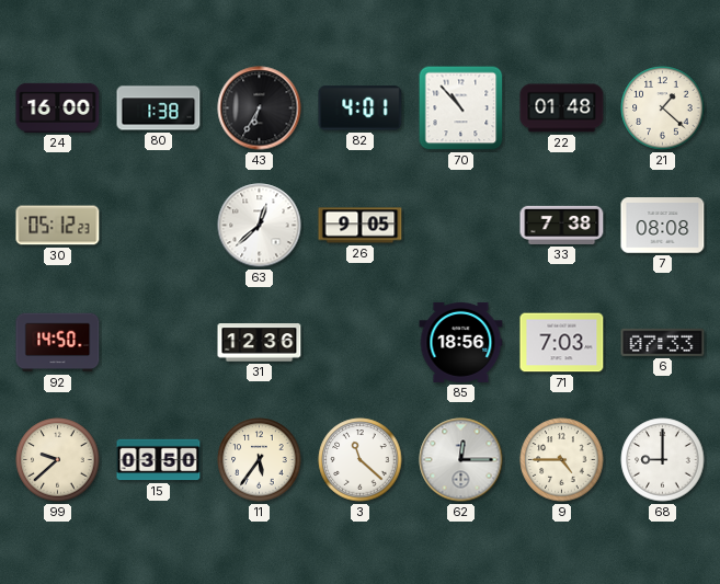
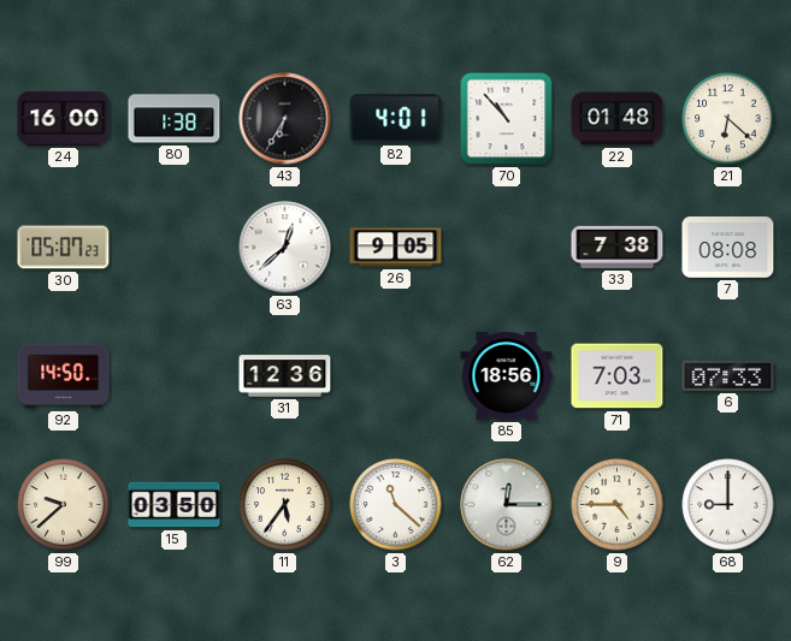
21: 1:22 -> 6:22
30: 05:12 -> 05:07
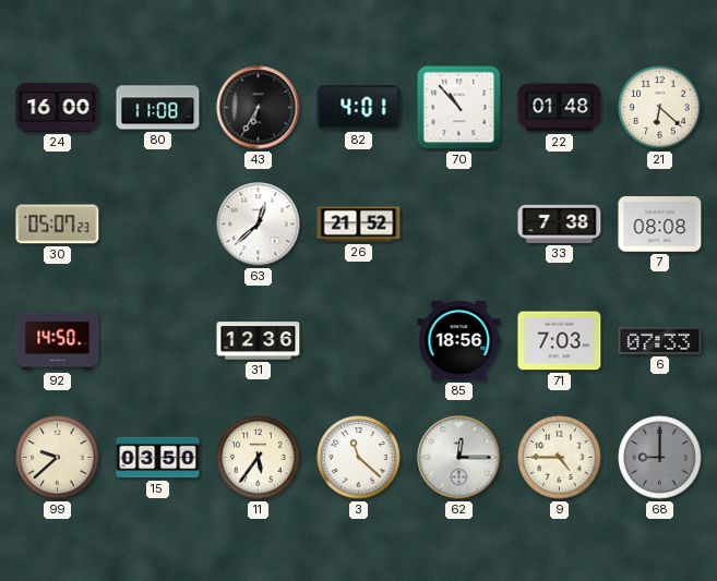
80: 1:38 -> 11:08
26: 9:05 -> 21:52
68 dial: white -> grey
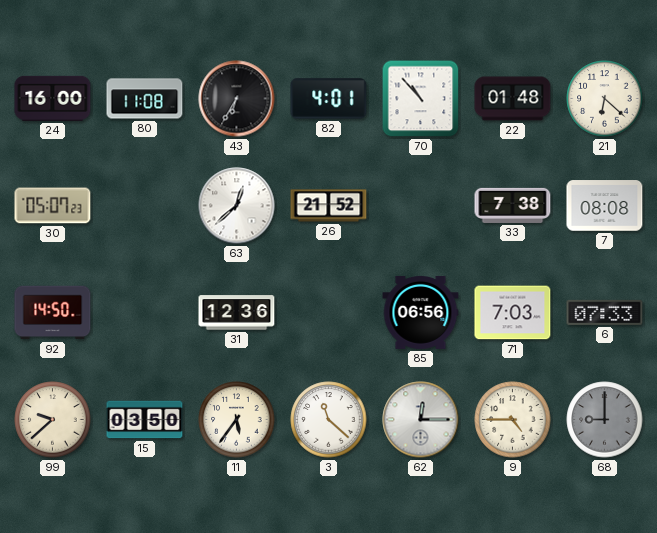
85: 18:56 -> 06:56
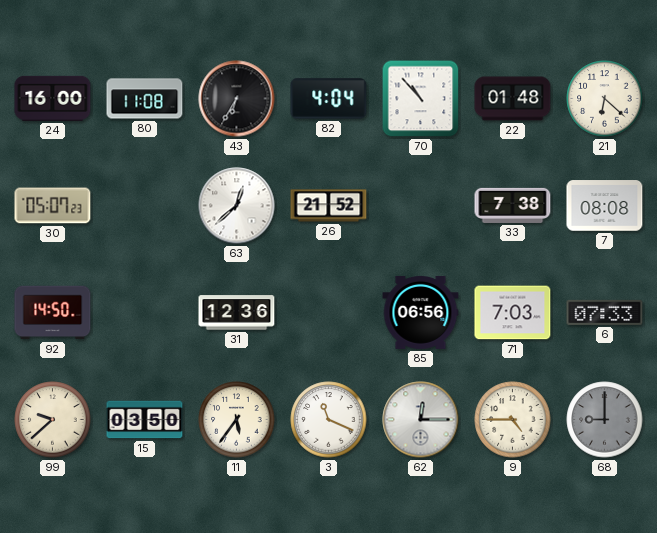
82: 4:01 -> 4:04
3: 11:22 -> 11:19
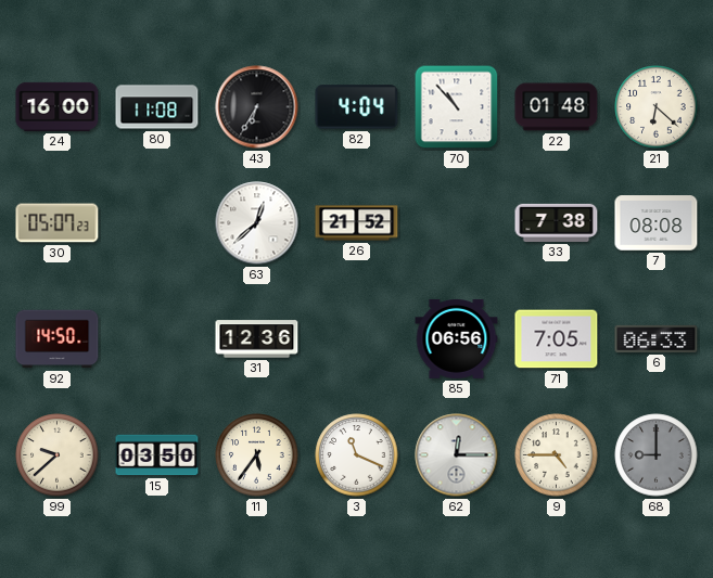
71: 7:03 -> 7:05
6: 07:33 -> 06:33
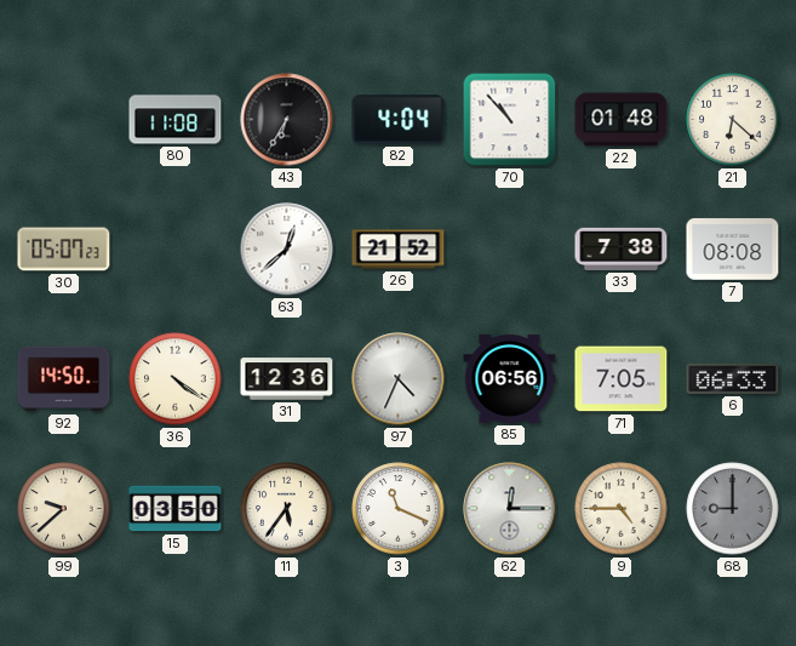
24: 16:00 -> none
36: none -> 4:21
97: none -> 4:34
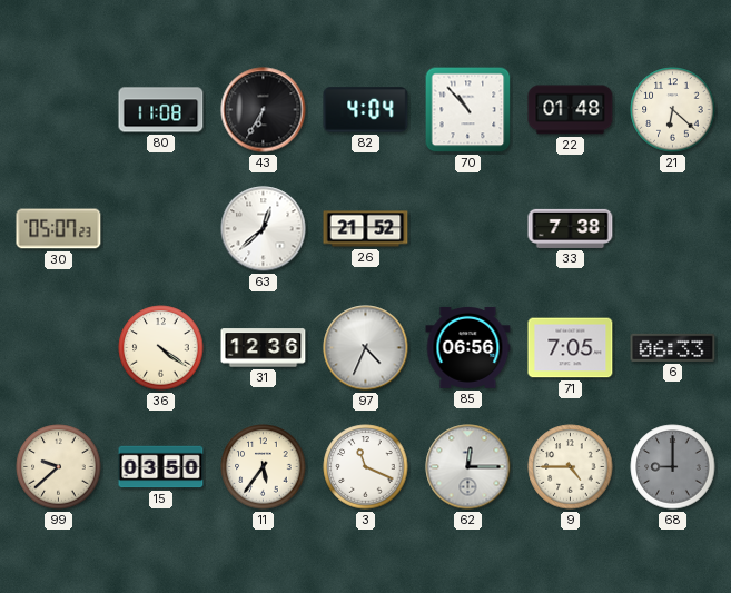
7: 08:08 -> none
92: 14:50 -> none
